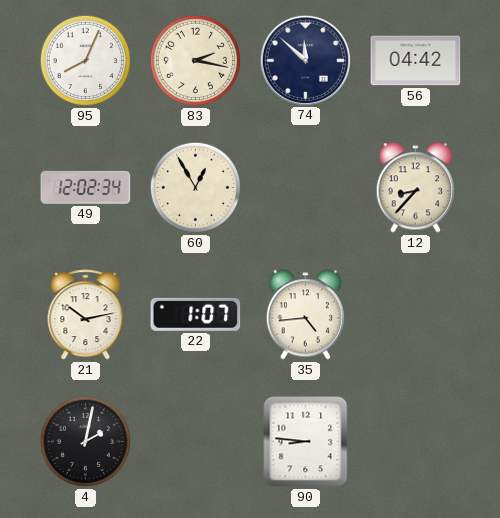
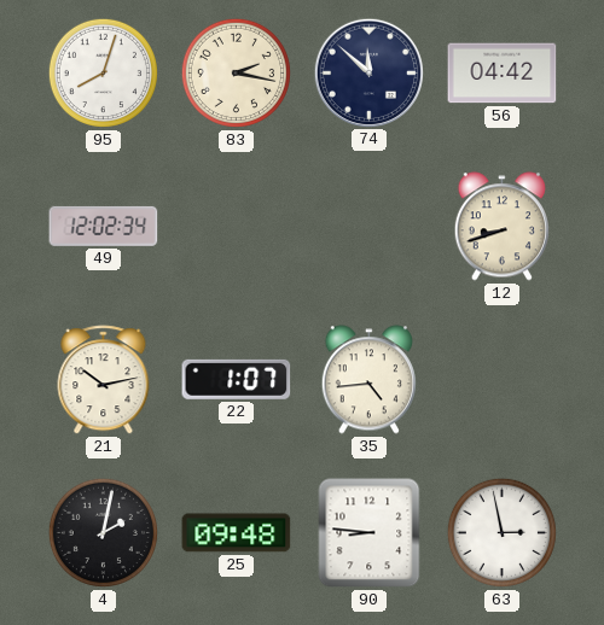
95: 8:04 -> 8:03
60: 12:55 -> none
12: 8:37 -> 8:42
25: none -> 09:48
63: none -> 2:58
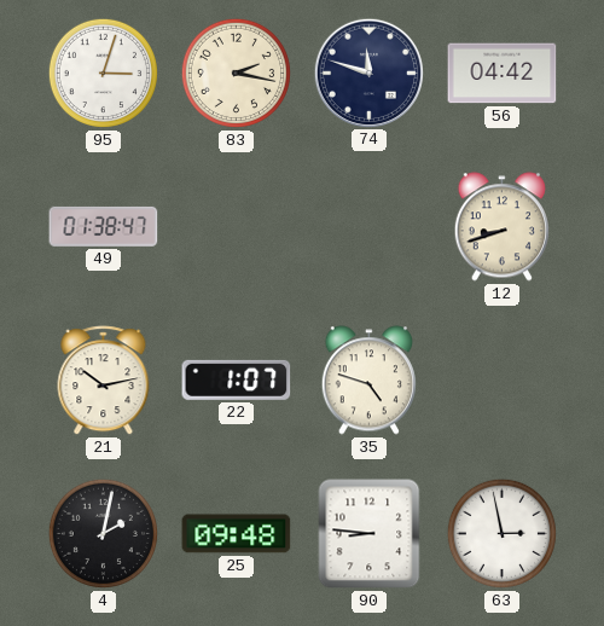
95: 8:03 -> 3:03
74: 11:52 -> 11:48
49: 12:02 -> 01:38
35: 4:44 -> 4:48
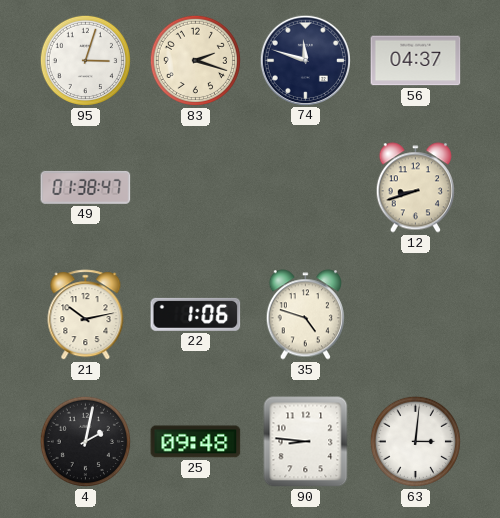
83: 2:17 -> 2:18
56: 04:42 -> 04:37
22: 1:07 -> 1:06
63: 2:58 -> 3:01
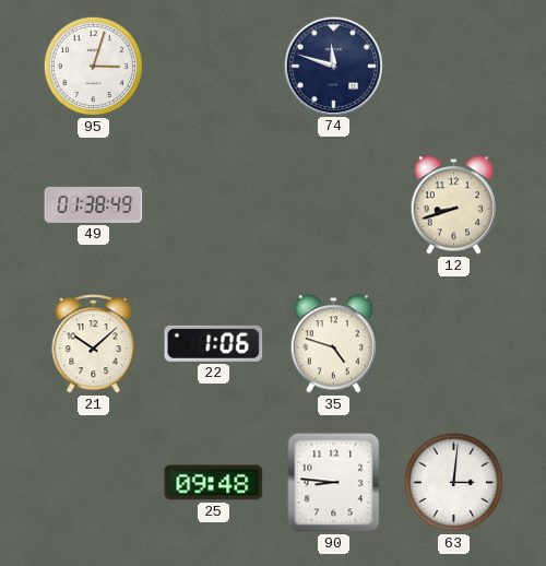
83: 2:18 -> none
56: 04:37 -> none
49: 01:38:47 -> 01:38:49
21: 10:13 -> 10:08
4: 2:02 -> none
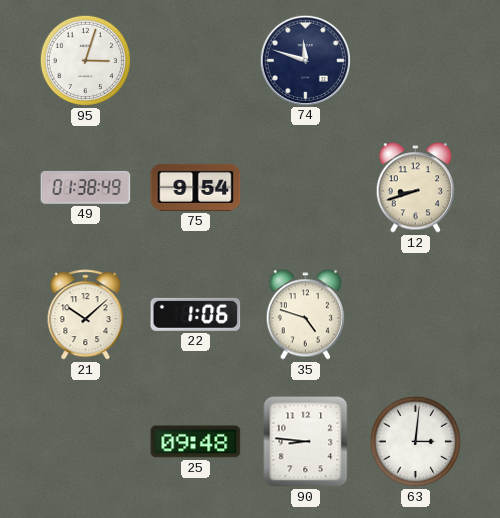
75: none -> 9:54
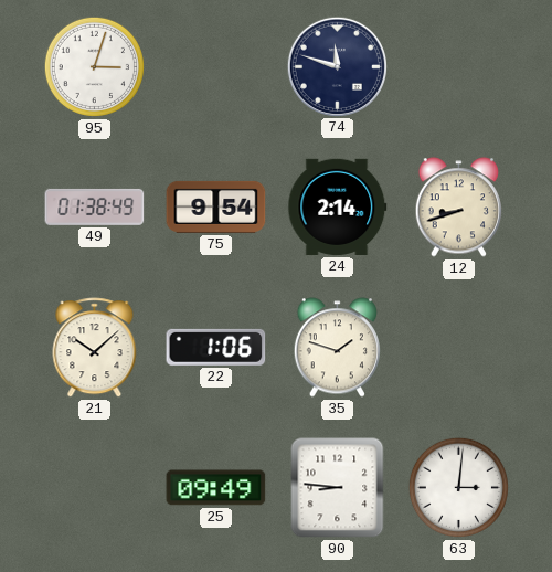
24: none -> 2:14
35: 4:48 -> 1:48
25: 09:48 -> 09:49
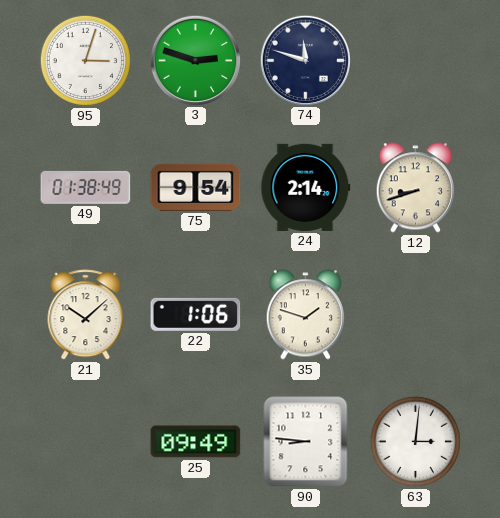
3: none -> 2:48
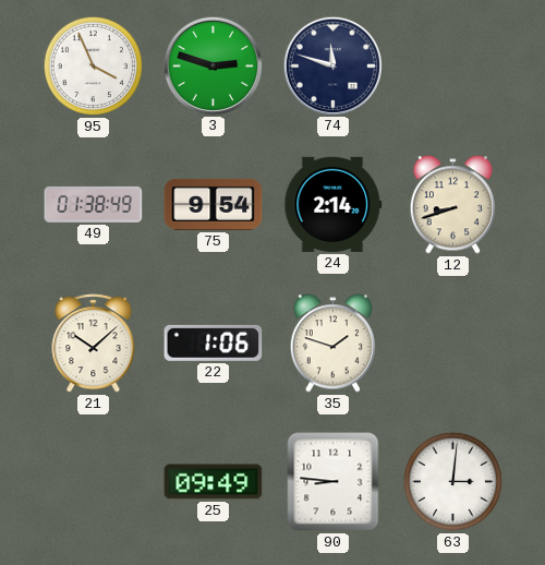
95: 3:03 -> 3:56
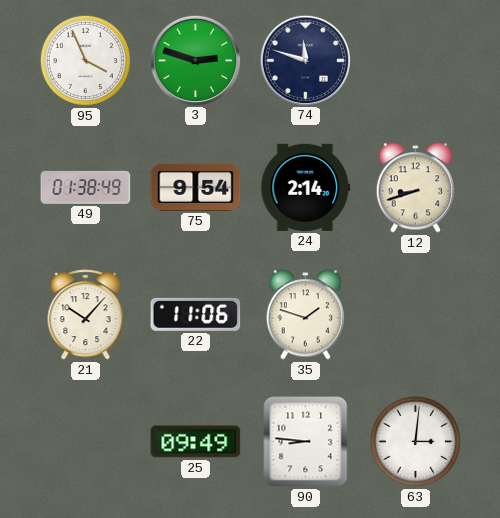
21: 10:08 -> 10:07
22: 1:06 -> 11:06
